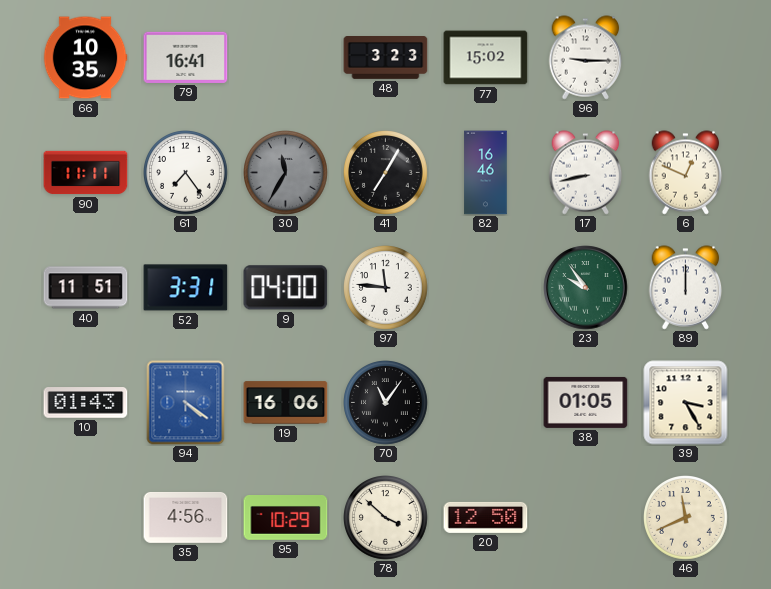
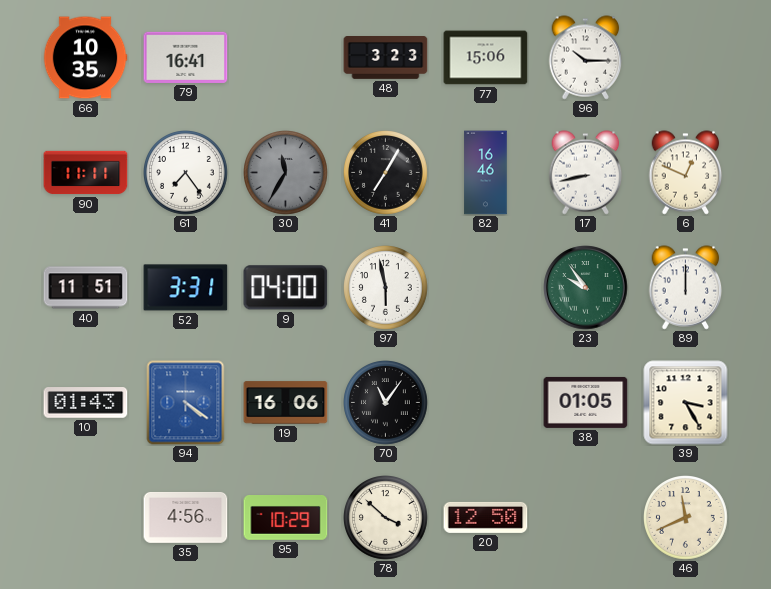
77: 15:02 -> 15:06
96: 9:15 -> 10:15
97: 11:46 -> 5:58
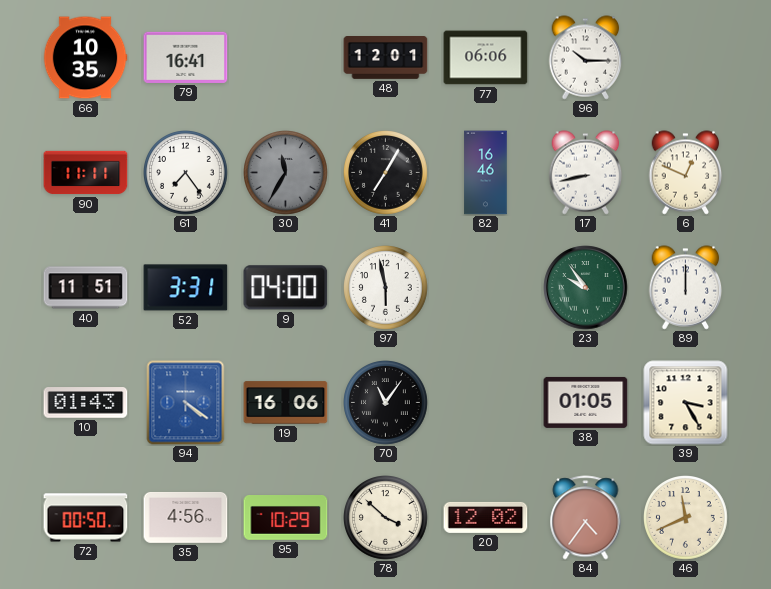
48: 3:23 -> 12:01
77: 15:06 -> 06:06
72: none -> 00:50
20: 12:50 -> 12:02
84: none -> 4:36
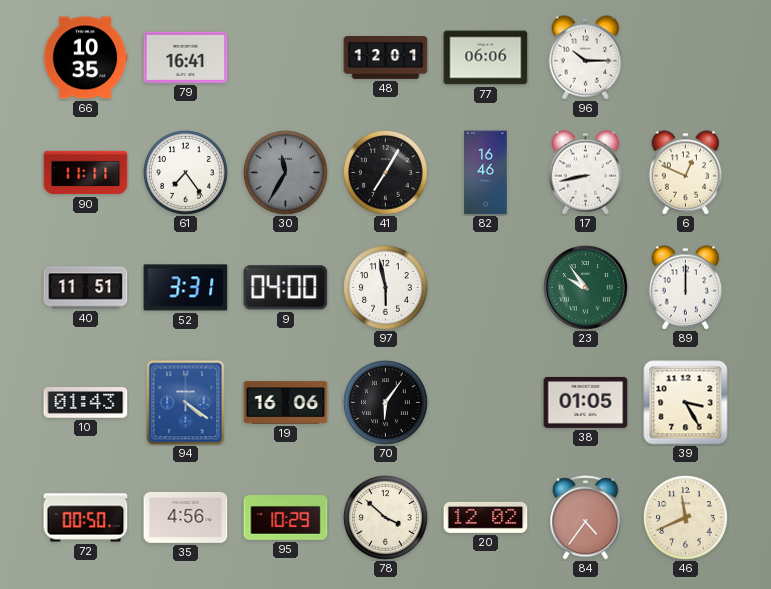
70: 11:06 -> 6:06
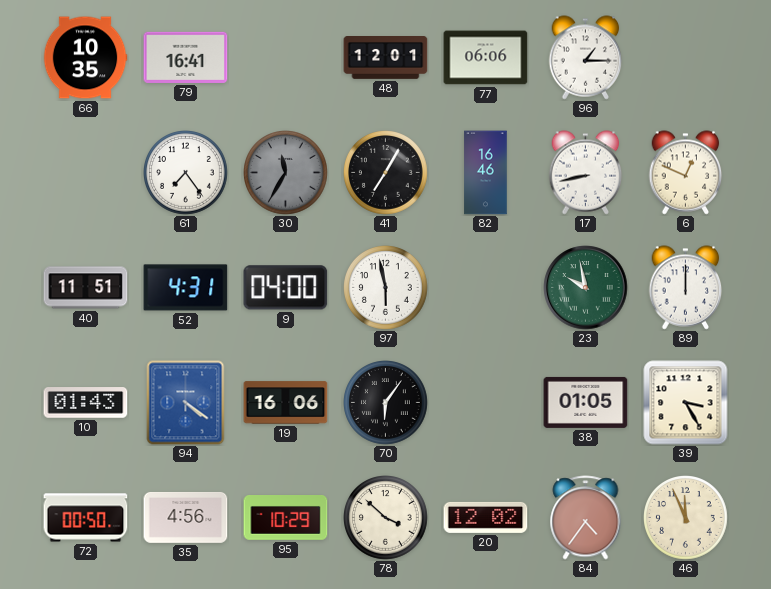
96: 10:15 -> 1:15
90: 11:11 -> none
52: 3:31 -> 4:31
23: 9:54 -> 9:58
46: 11:41 -> 11:56
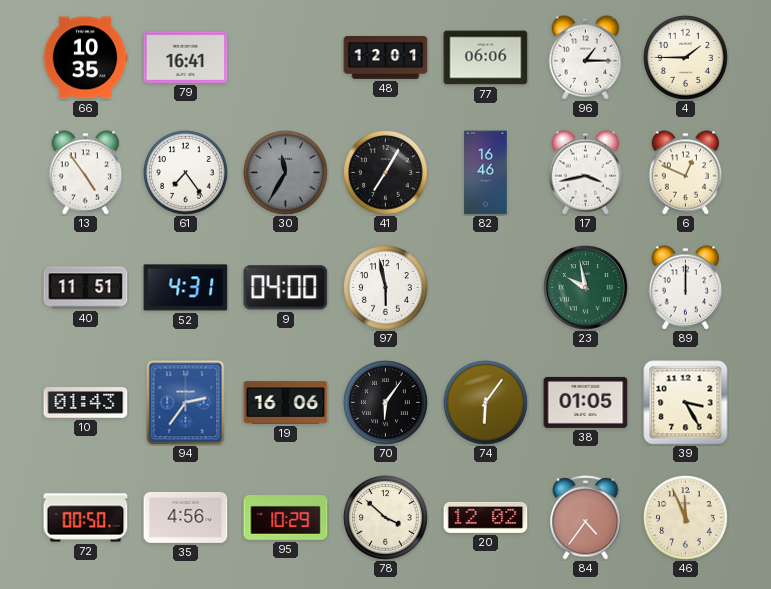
4: none -> 1:45
13: none -> 4:54
17: 8:43 -> 3:43
94: 4:21 -> 2:36
74: none -> 6:06
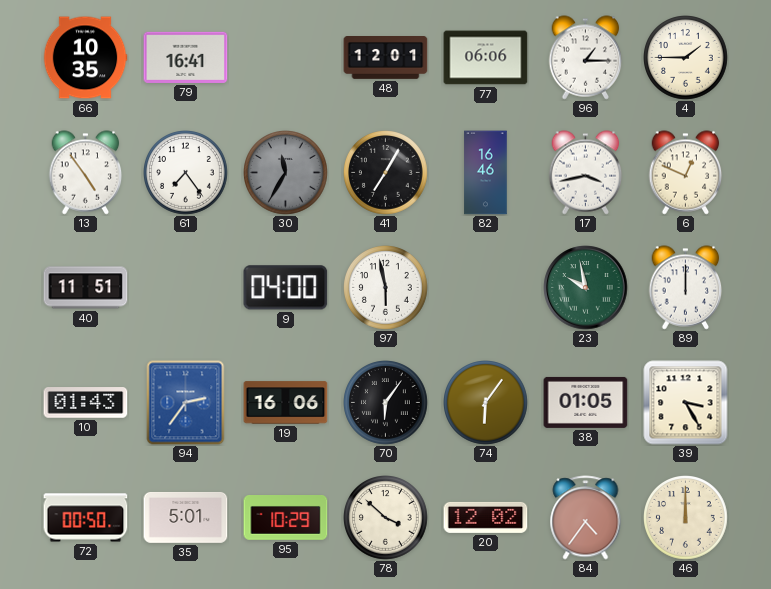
52: 4:31 -> none
35: 4:56 -> 5:01
46: 11:56 -> 12:00
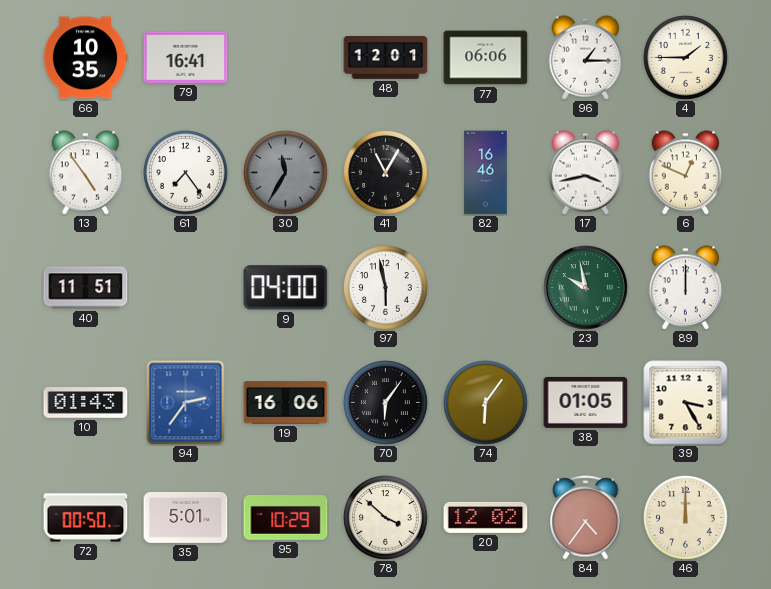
41: 7:05 -> 11:05
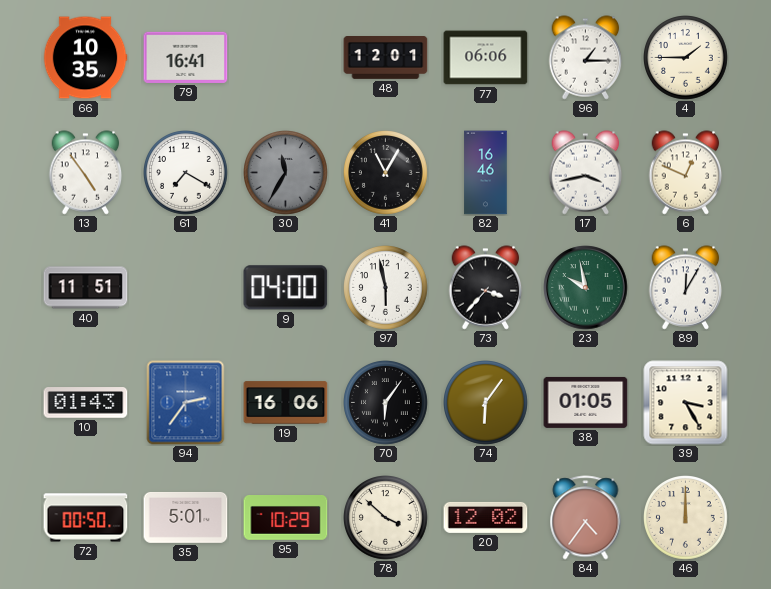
61: 7:24 -> 7:20
73: none -> 3:37
89: 12:00 -> 12:05
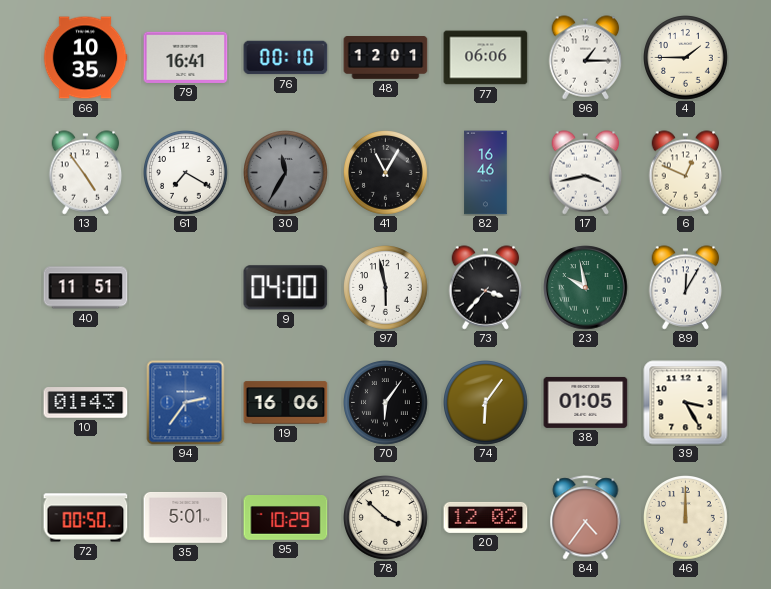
76: none -> 00:10
